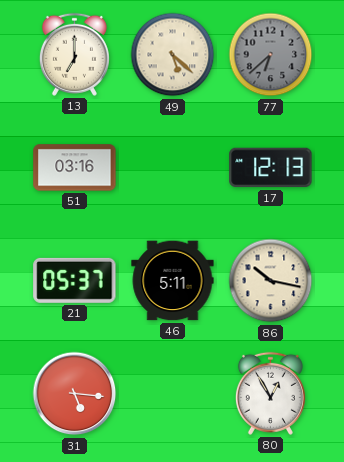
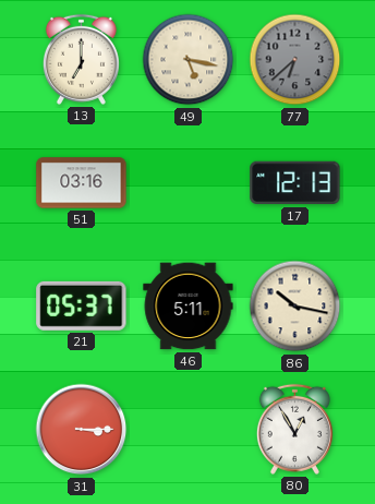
49: 5:22 -> 5:17
31: 5:16 -> 3:15
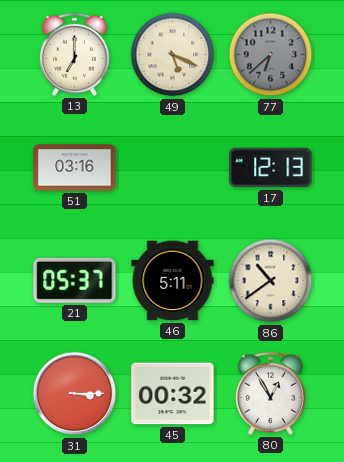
49: 5:17 -> 5:19
86: 10:17 -> 10:39
45: none -> 00:32
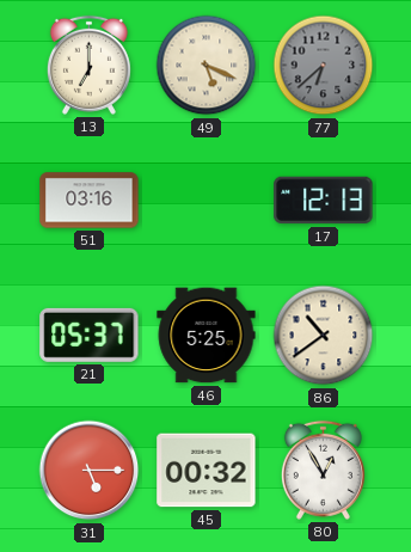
46: 5:11 -> 5:25
31: 3:15 -> 5:15
